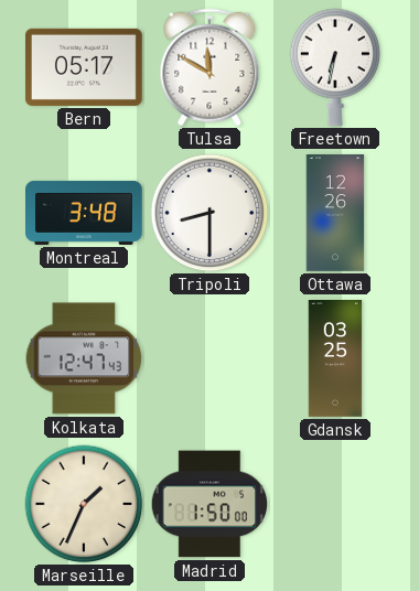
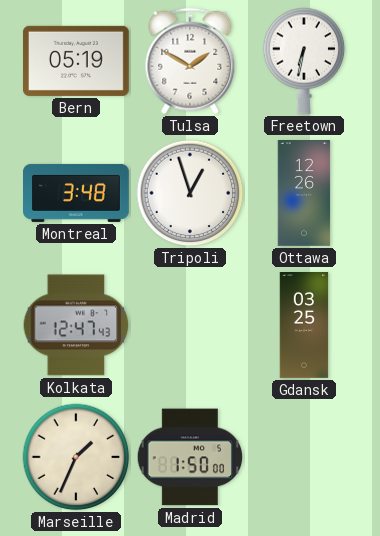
Bern: 05:17 -> 05:19
Tulsa: 11:50 -> 1:50
Tripoli: 8:30 -> 12:57
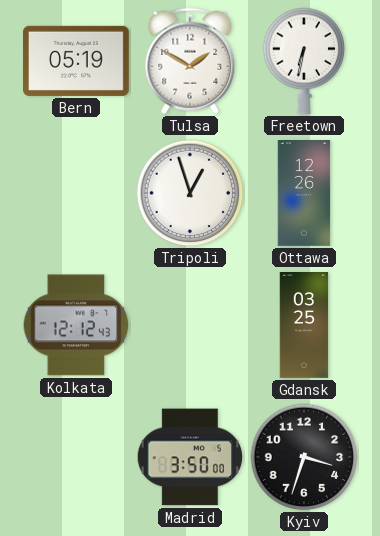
Montreal: 3:48 -> none
Kolkata: 12:47 -> 12:12
Marseille: 1:34 -> none
Madrid: 1:50 -> 3:50
Kyiv: none -> 3:33
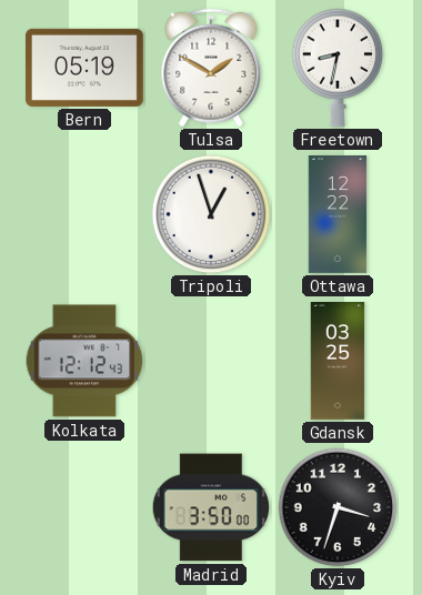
Freetown: 6:32 -> 8:32
Ottawa: 12:26 -> 12:22
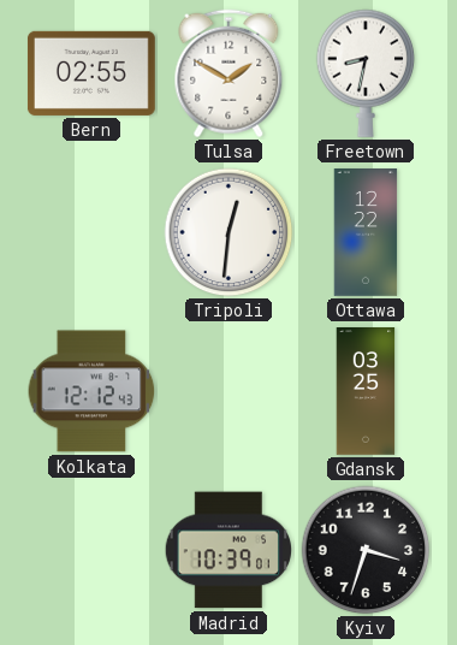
Bern: 05:19 -> 02:55
Tripoli: 12:57 -> 12:31
Madrid: 3:50 -> 10:39
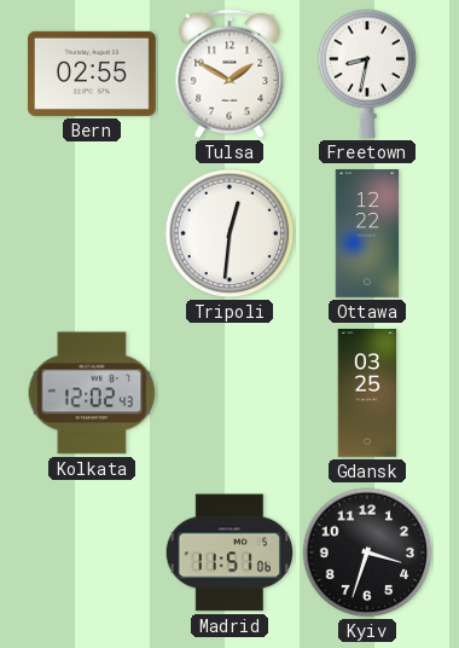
Kolkata: 12:12 -> 12:02
Madrid: 10:39 -> 11:51
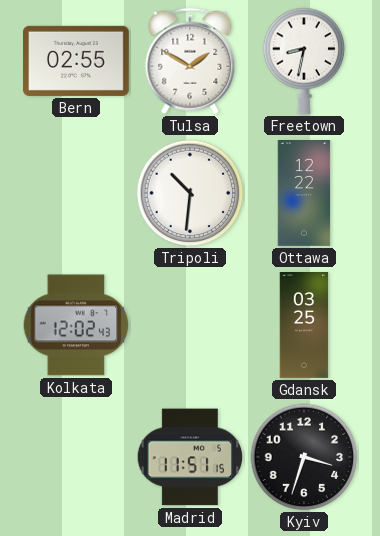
Tripoli: 12:31 -> 10:31
Madrid: 11:51:06 -> 11:51:15
